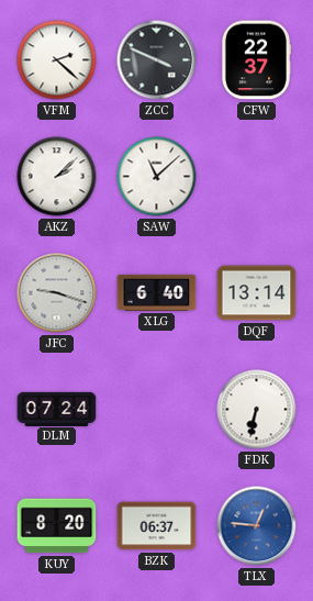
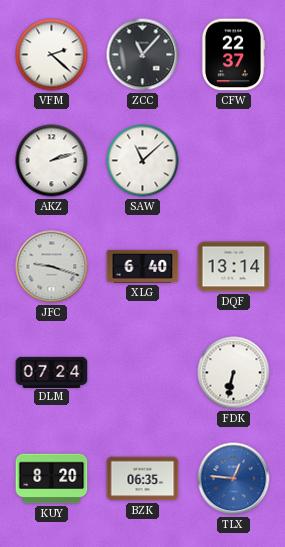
ZCC: 3:49 -> 11:07
AKZ: 2:08 -> 2:12
BZK: 06:37 -> 06:35
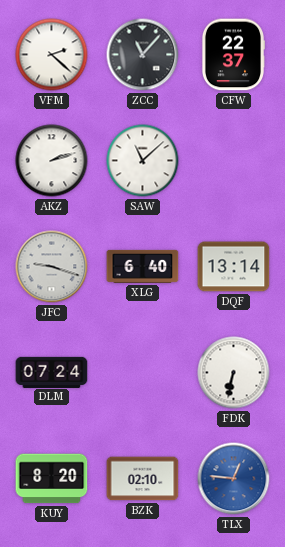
BZK: 06:35 -> 02:10
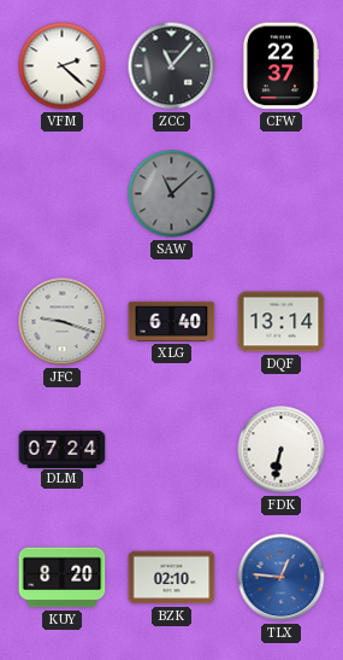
AKZ: 2:12 -> none
SAW dial: white -> grey
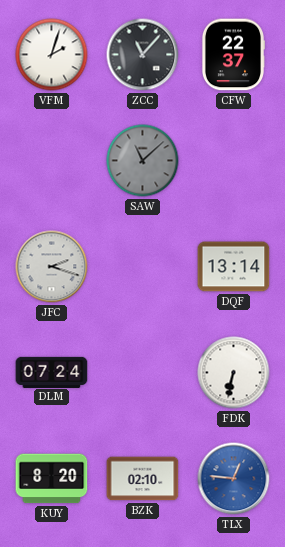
VFM: 2:22 -> 2:03
JFC: 9:18 -> 2:18
XLG: 6:40 -> none
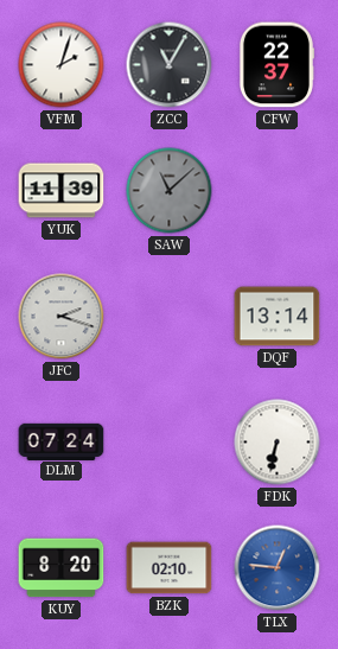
ZCC: 11:07 -> 11:05
YUK: none -> 11:39
